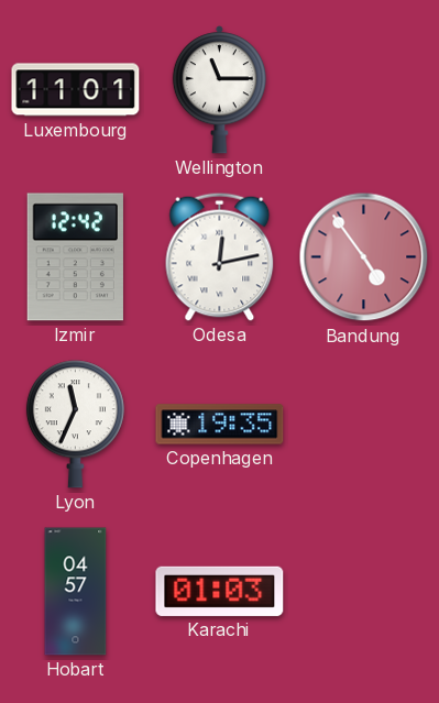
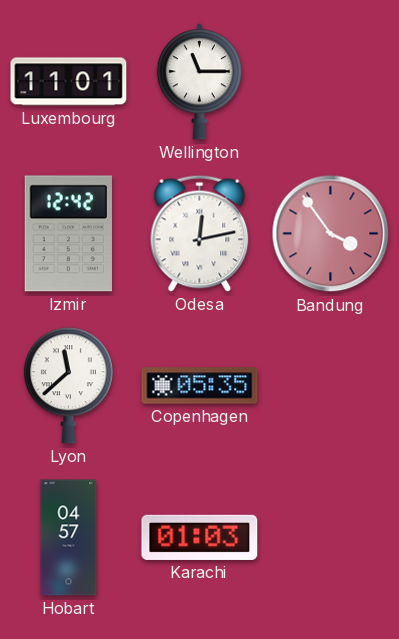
Bandung: 4:54 -> 3:54
Lyon: 11:34 -> 11:38
Copenhagen: 19:35 -> 05:35
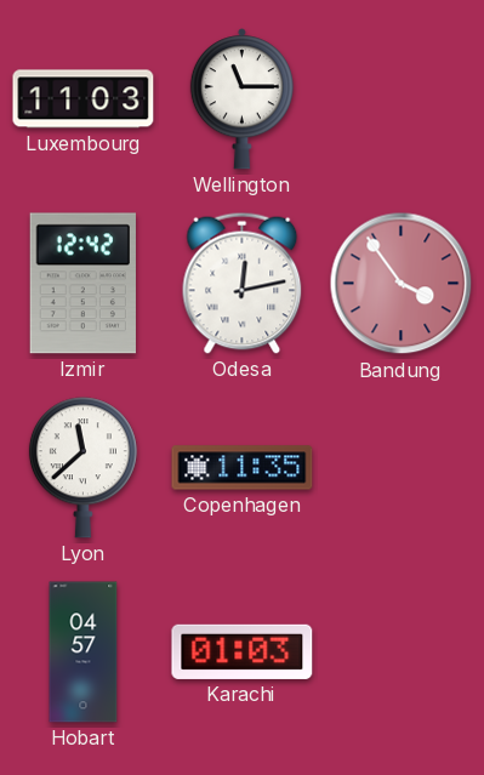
Luxembourg: 11:01 -> 11:03
Copenhagen: 05:35 -> 11:35
